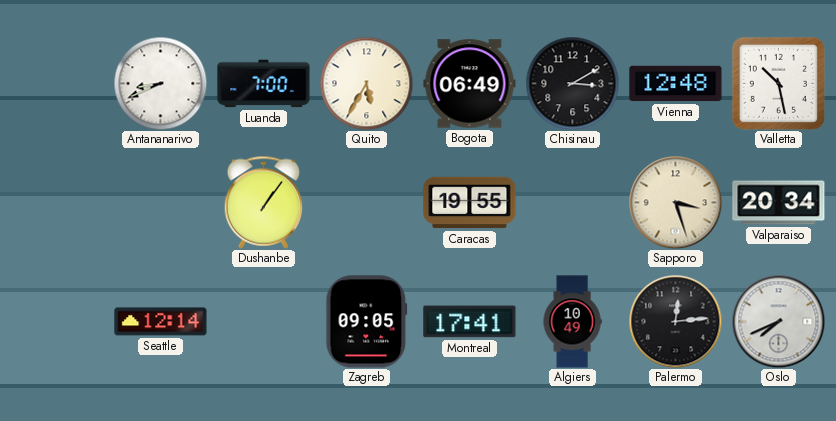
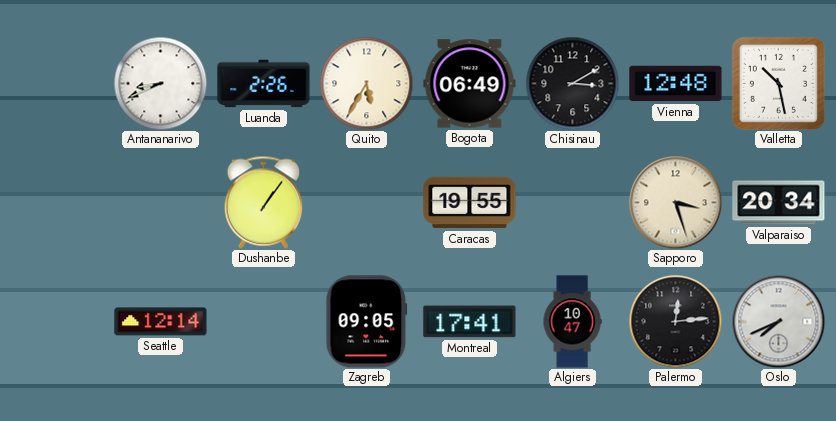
Luanda: 7:00 -> 2:26
Algiers: 10:49 -> 10:47
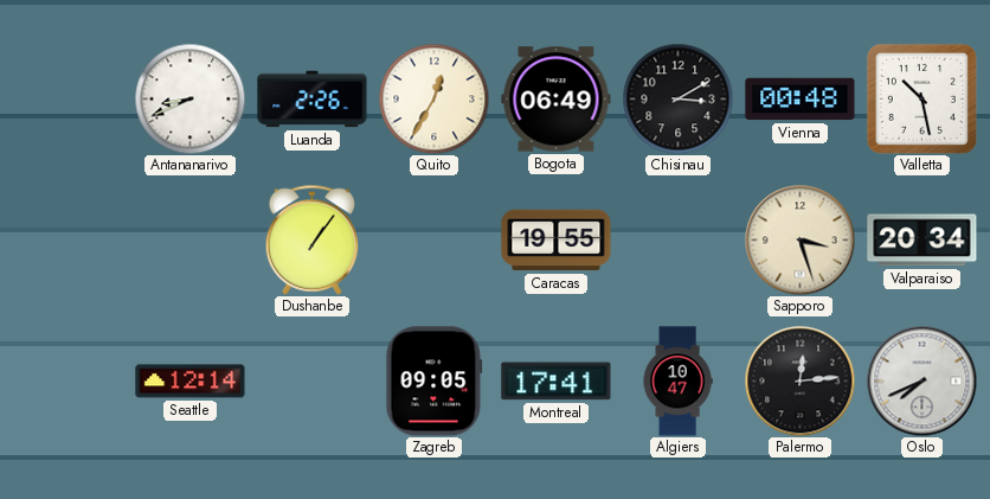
Quito: 5:35 -> 12:35
Vienna: 12:48 -> 00:48
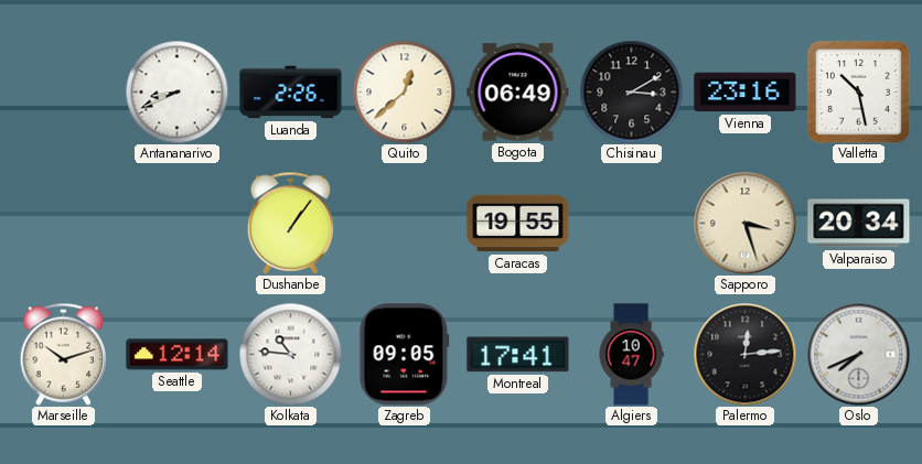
Quito: 12:35 -> 12:38
Vienna: 00:48 -> 23:16
Marseille: none -> 10:12
Kolkata: none -> 10:46
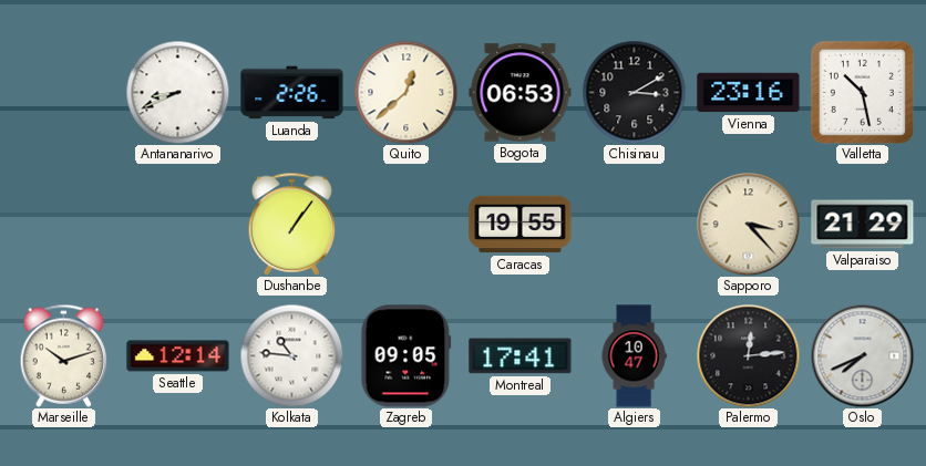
Bogota: 06:49 -> 06:53
Sapporo: 3:27 -> 3:23
Valparaiso: 20:34 -> 21:29
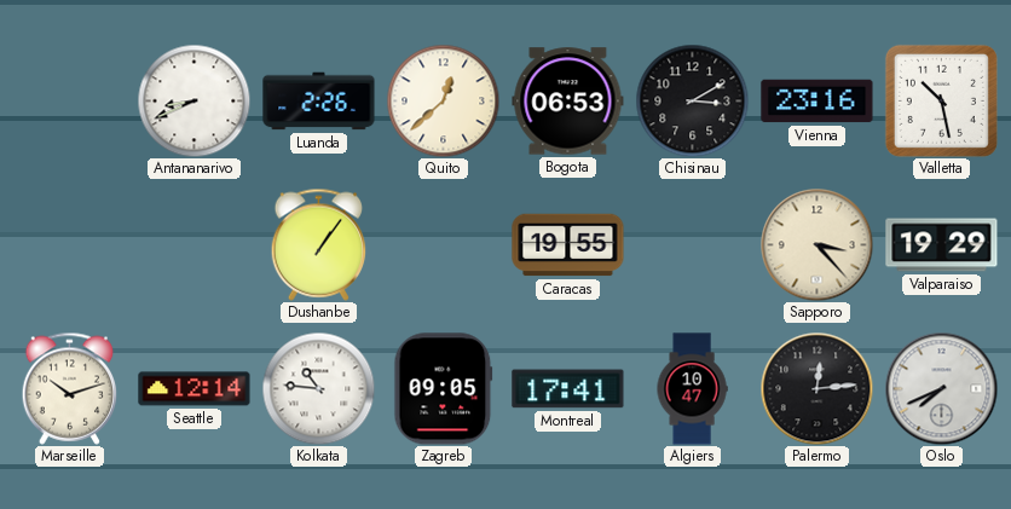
Valparaiso: 21:29 -> 19:29
